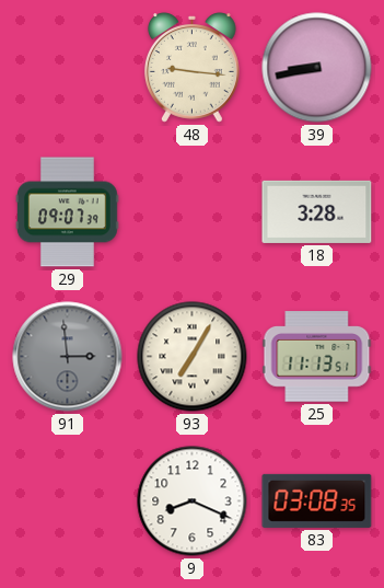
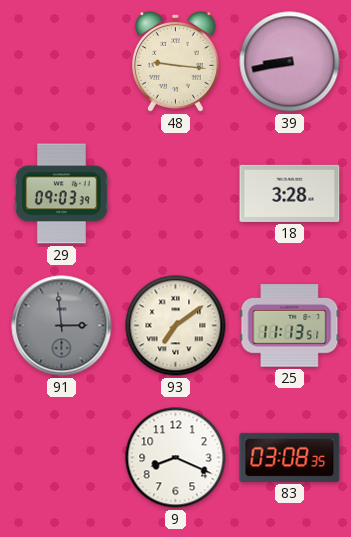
29: 09:07 -> 09:03
93: 7:05 -> 7:09
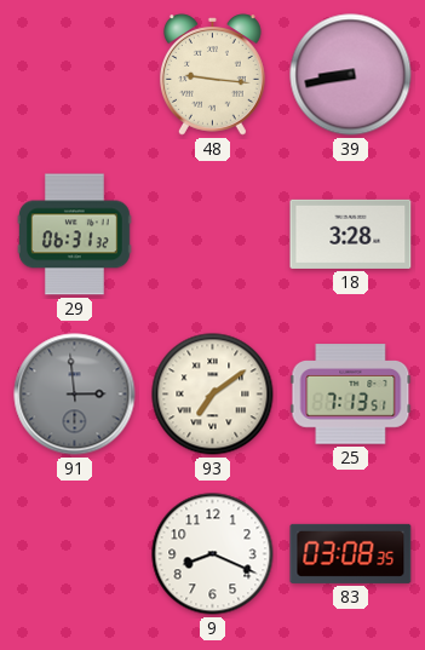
29: 09:03 -> 06:31
25: 11:13 -> 7:13
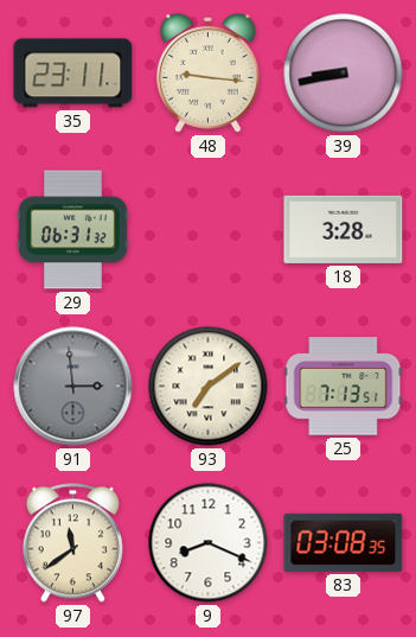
35: none -> 23:11
97: none -> 11:39
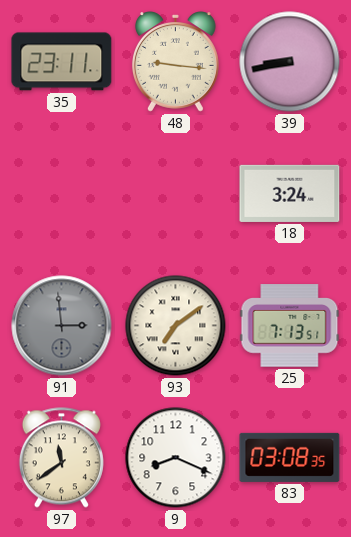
29: 06:31 -> none
18: 3:28 -> 3:24
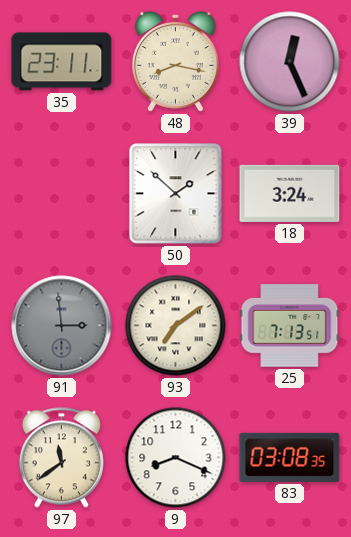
48: 9:16 -> 8:17
39: 8:43 -> 12:26
50: none -> 1:52
